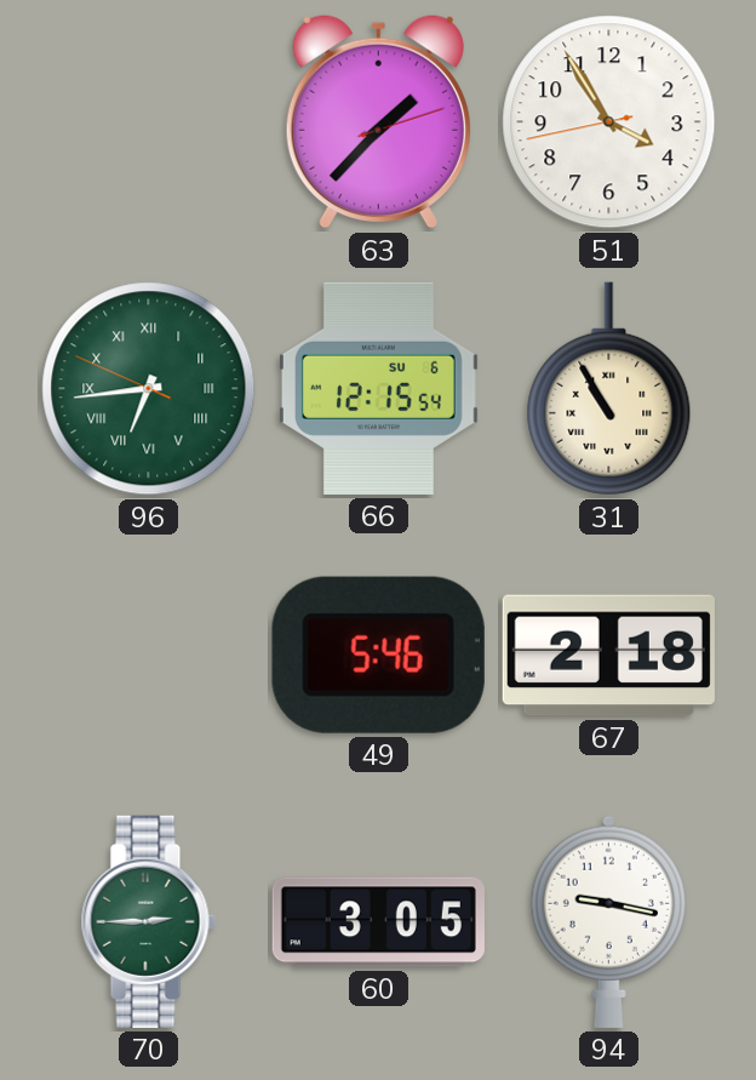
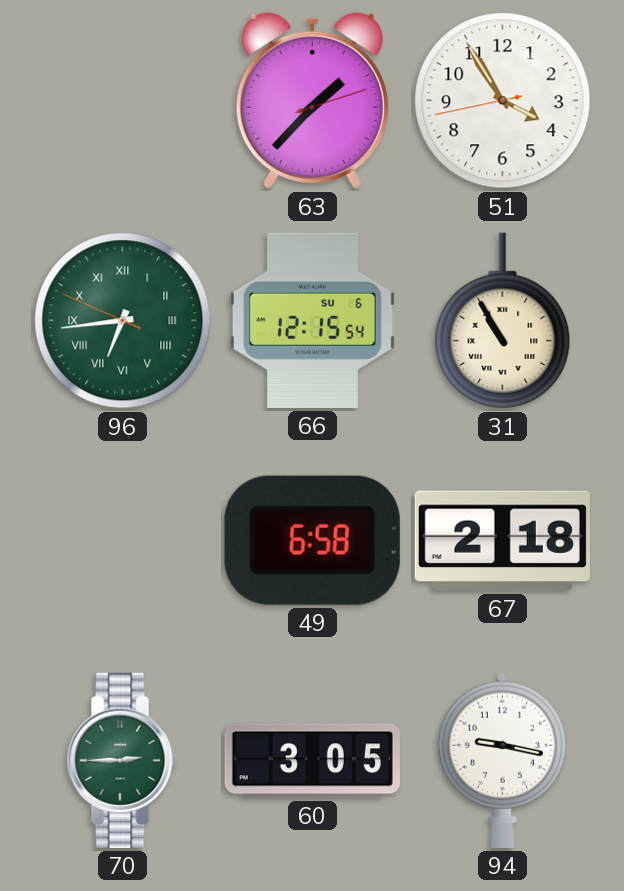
49: 5:46 -> 6:58
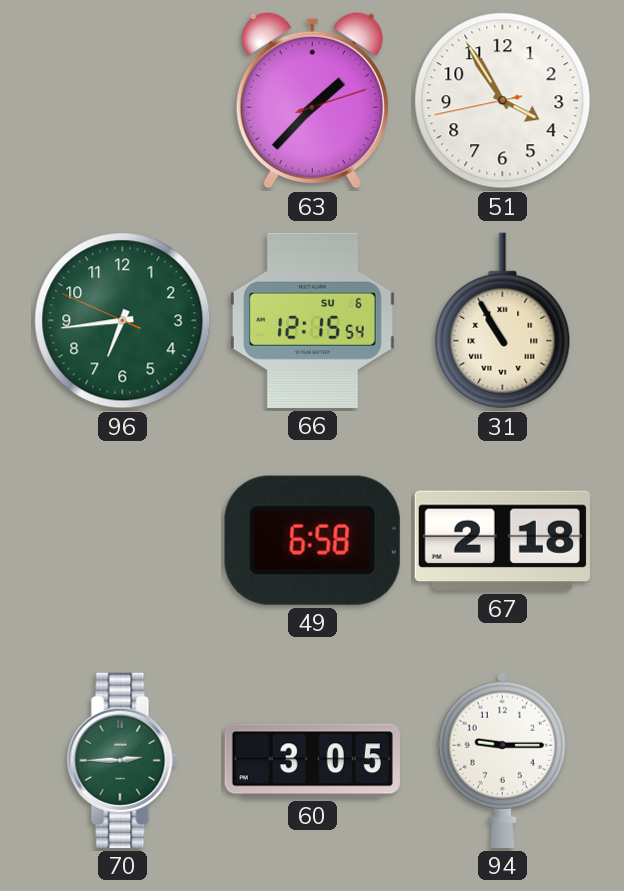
96 numerals: Roman -> Arabic
94: 9:17 -> 9:15
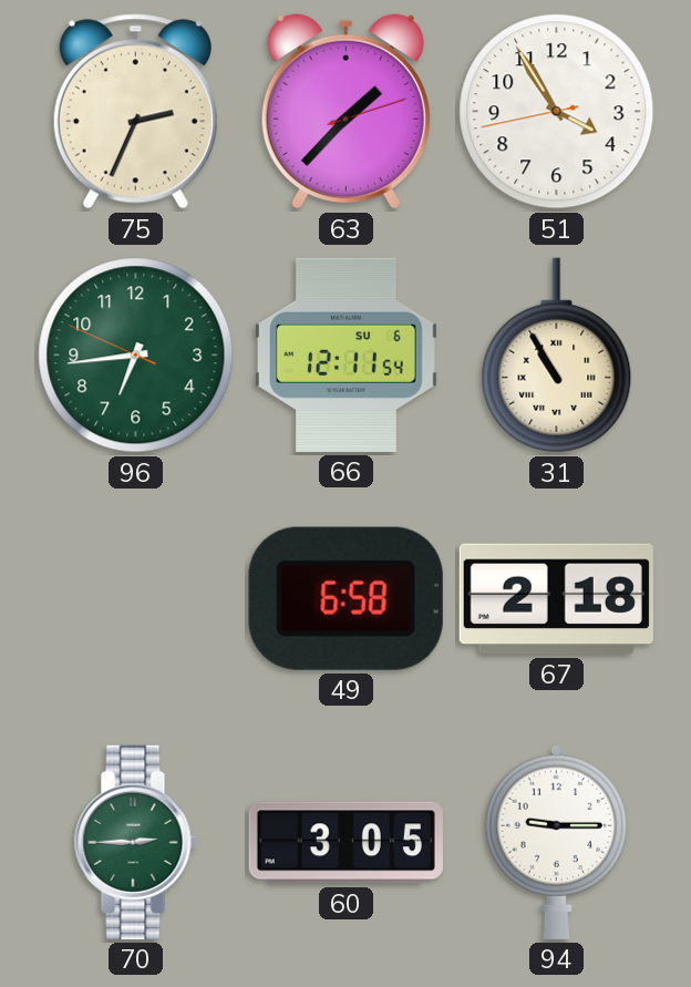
75: none -> 2:34
66: 12:15 -> 12:11
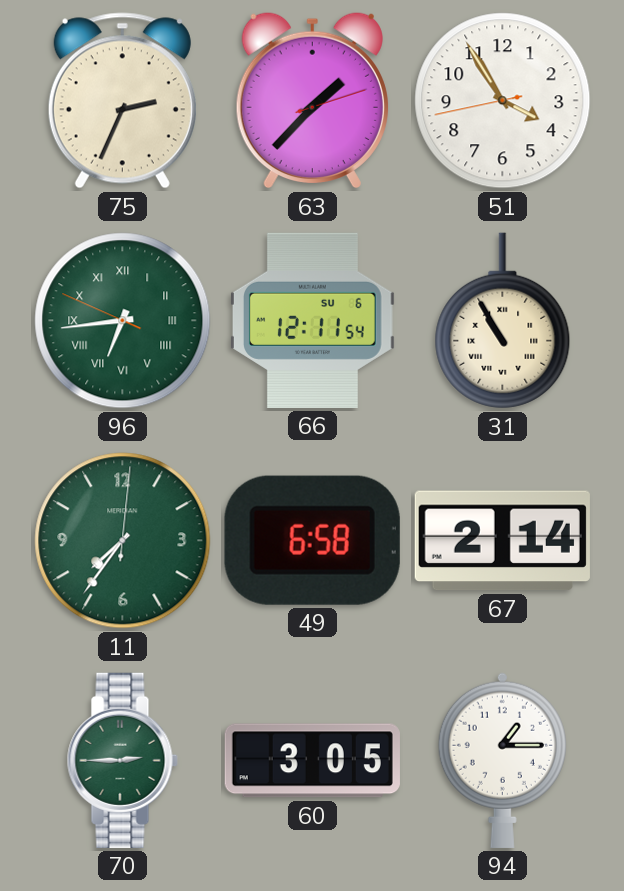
96 numerals: Arabic -> Roman
11: none -> 7:36
67: 2:18 -> 2:14
94: 9:15 -> 1:15
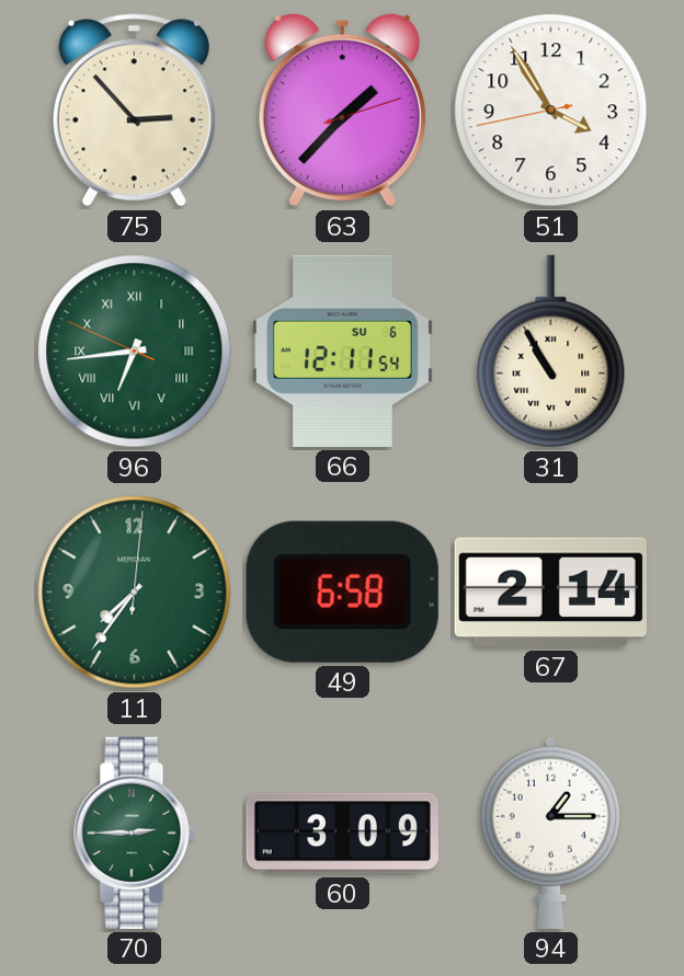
75: 2:34 -> 2:53
60: 3:05 -> 3:09
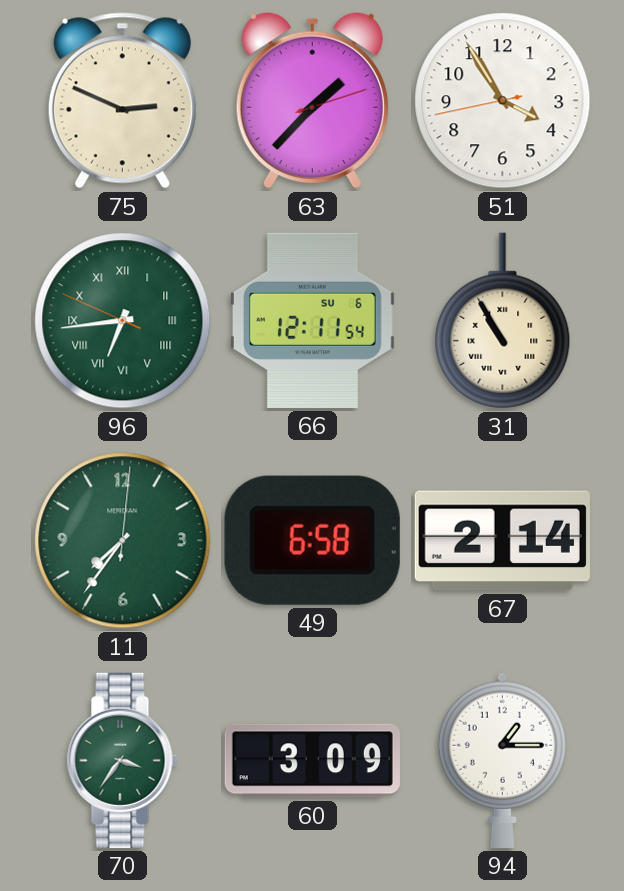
75: 2:53 -> 2:49
70: 2:45 -> 3:36
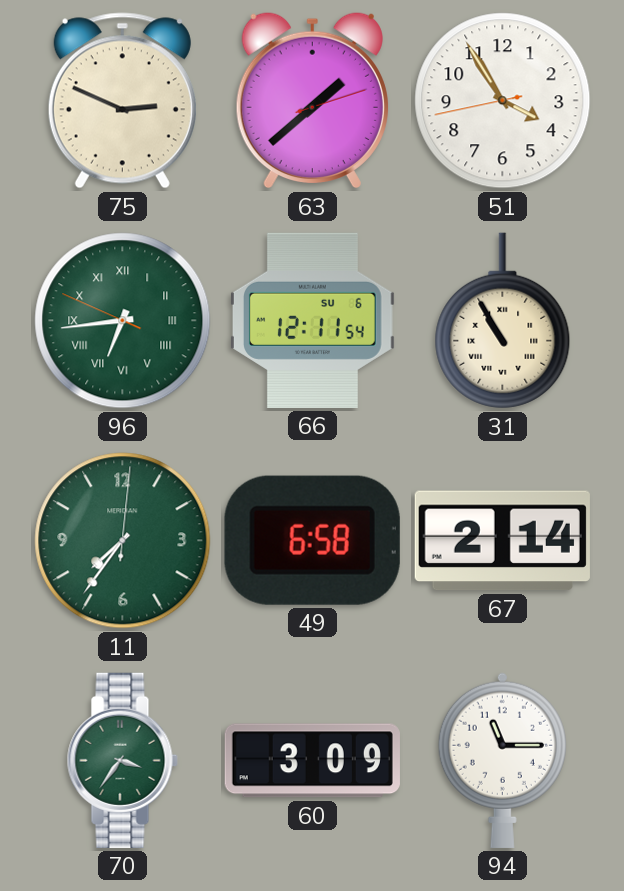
63: 1:37 -> 1:38
94: 1:15 -> 11:15
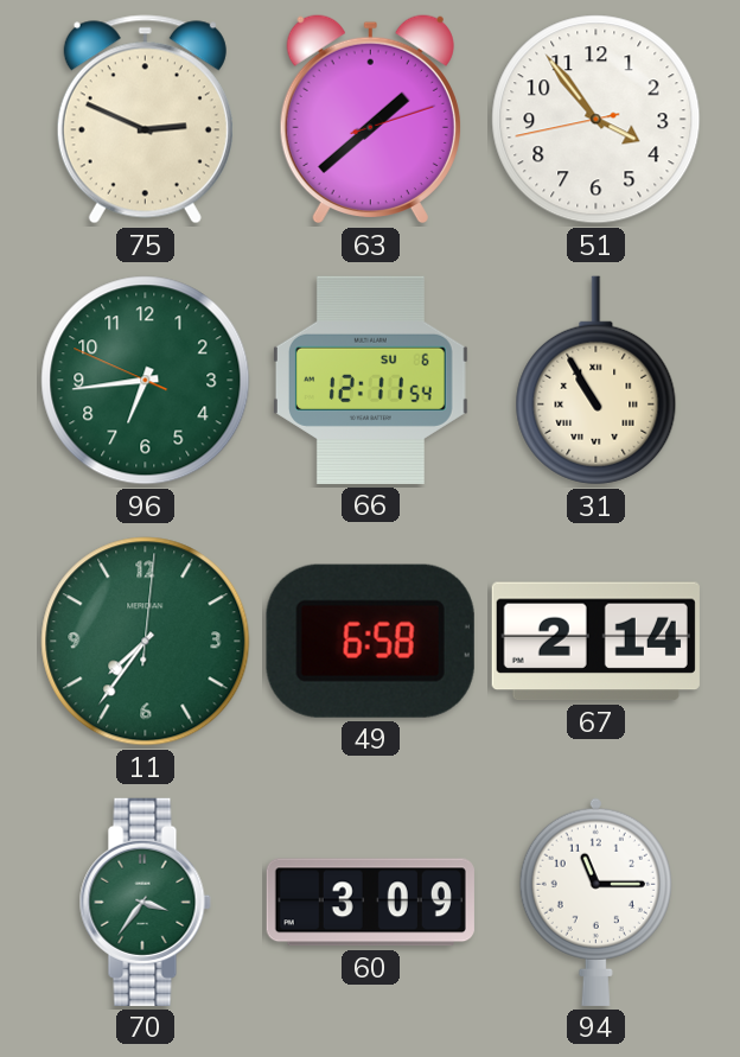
51: 3:54 -> 3:53
96 numerals: Roman -> Arabic
